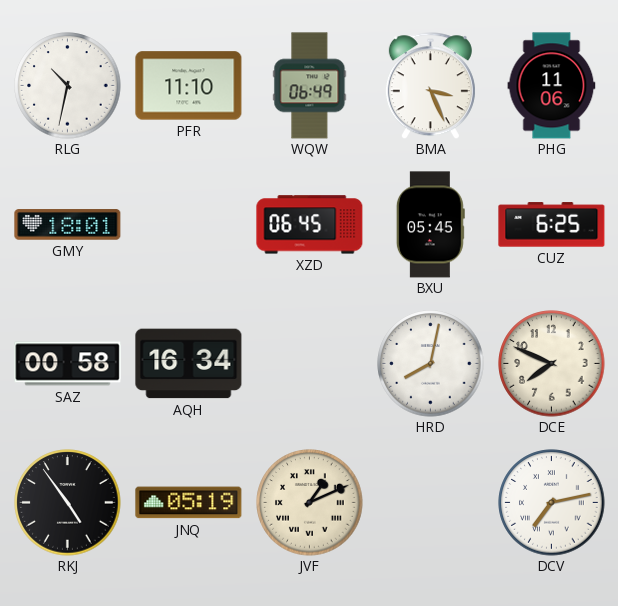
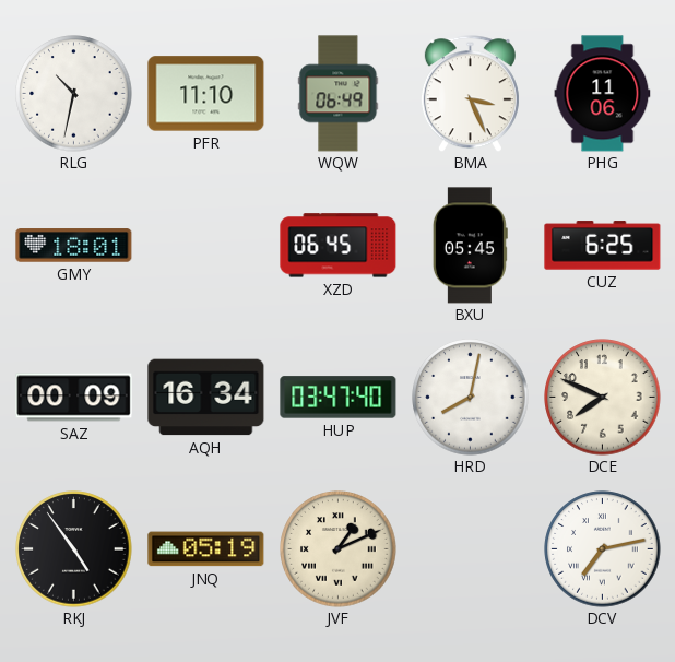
SAZ: 00:58 -> 00:09
HUP: none -> 03:47
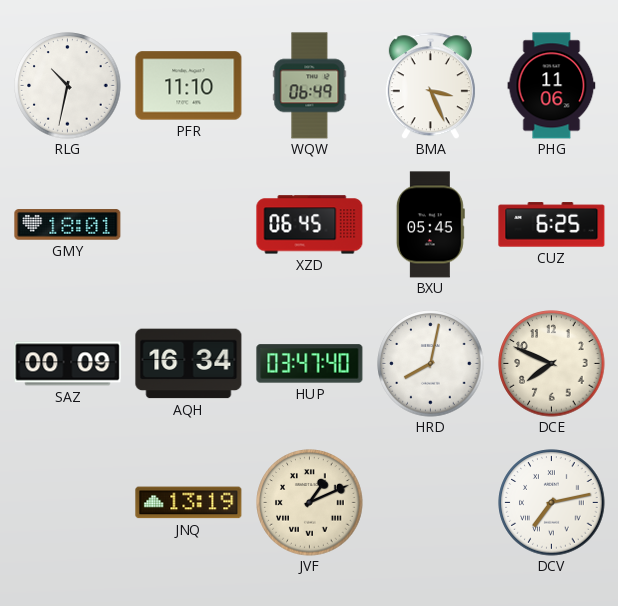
RKJ: 4:54 -> none
JNQ: 05:19 -> 13:19
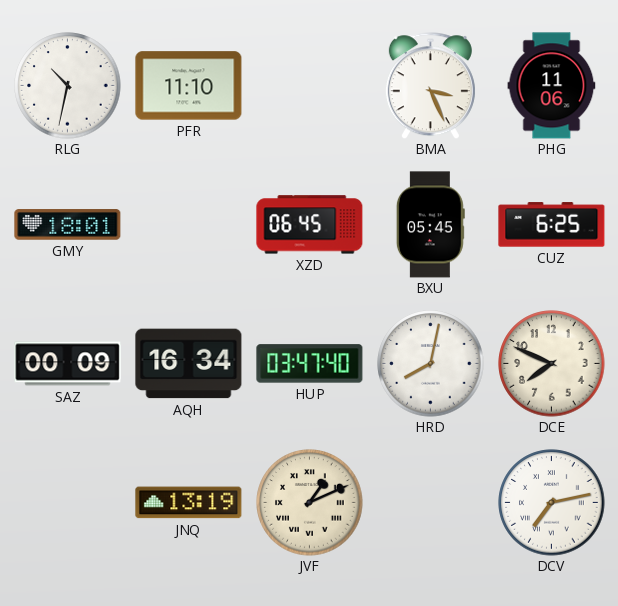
WQW: 06:49 -> none
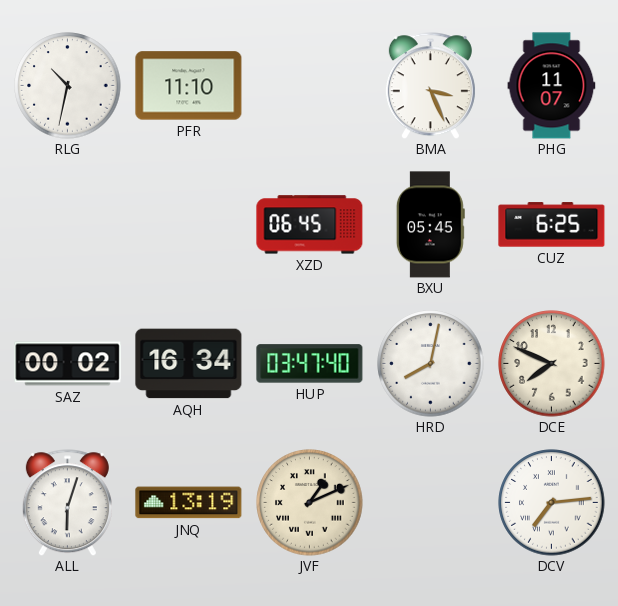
PHG: 11:06 -> 11:07
GMY: 18:01 -> none
SAZ: 00:09 -> 00:02
ALL: none -> 6:03
DCV: 7:13 -> 7:14
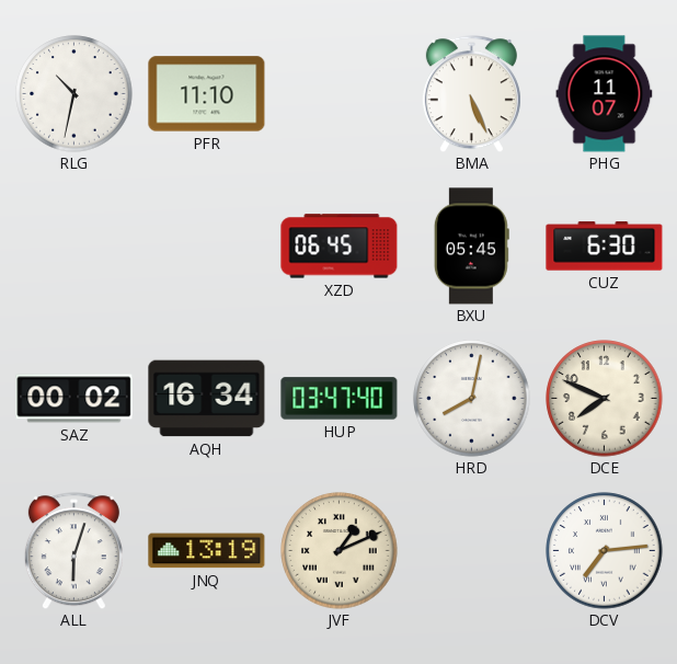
BMA: 3:26 -> 5:26
CUZ: 6:25 -> 6:30
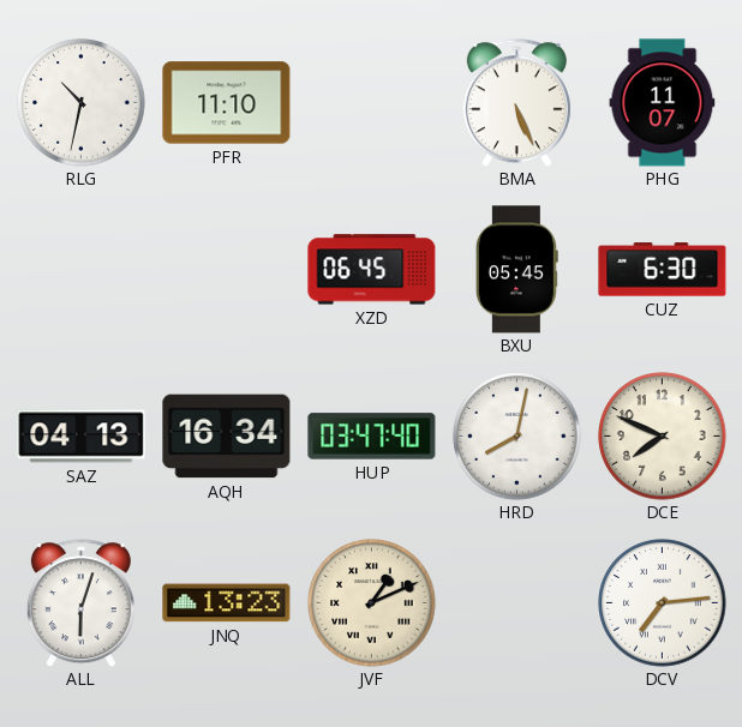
SAZ: 00:02 -> 04:13
JNQ: 13:19 -> 13:23
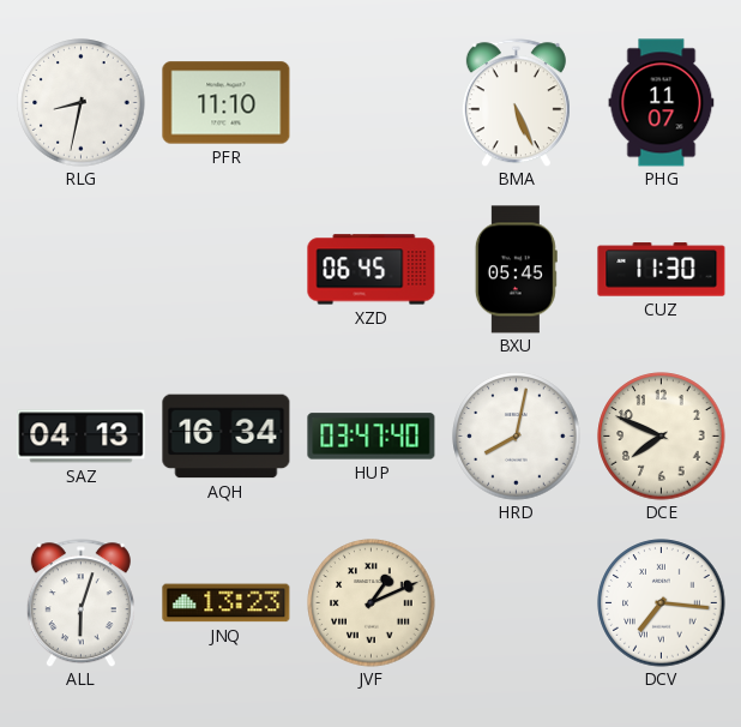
RLG: 10:32 -> 8:32
CUZ: 6:30 -> 11:30
DCV: 7:14 -> 7:16
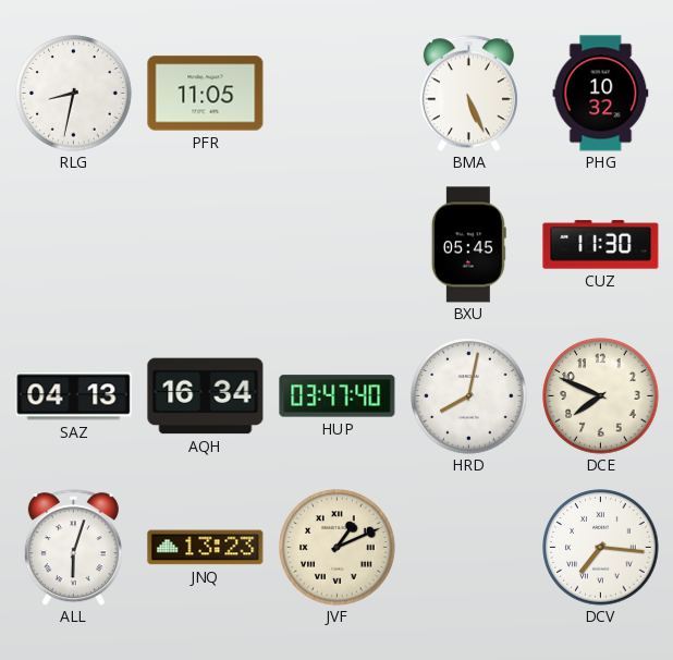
PFR: 11:10 -> 11:05
PHG: 11:07 -> 10:32
XZD: 06:45 -> none
